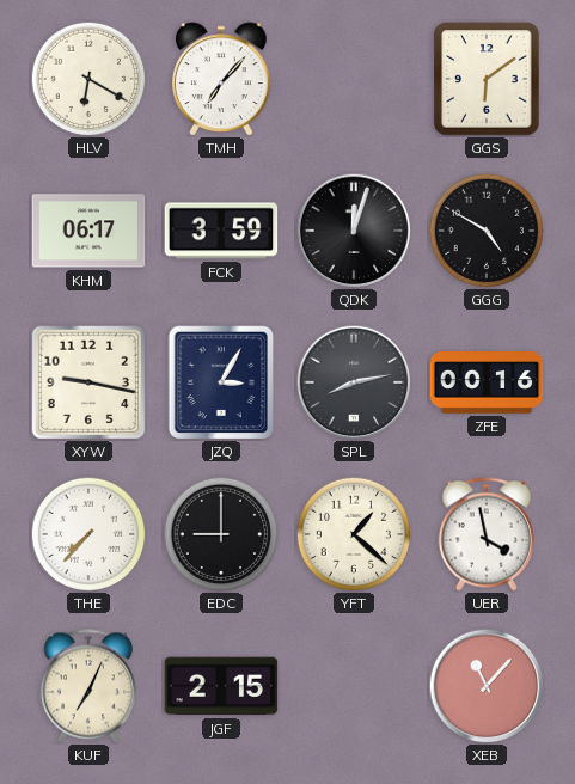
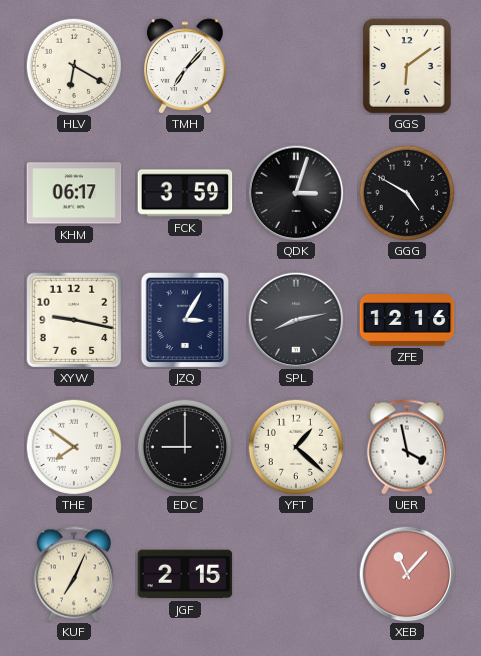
QDK: 12:03 -> 3:03
ZFE: 00:16 -> 12:16
THE: 7:37 -> 7:51
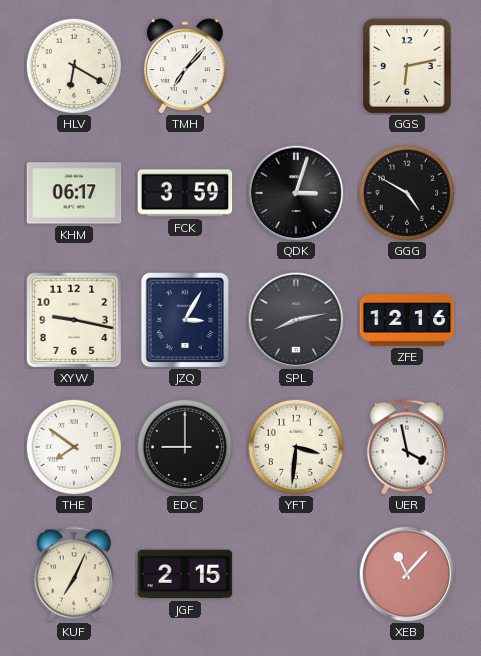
GGS: 6:09 -> 6:13
YFT: 1:22 -> 3:31
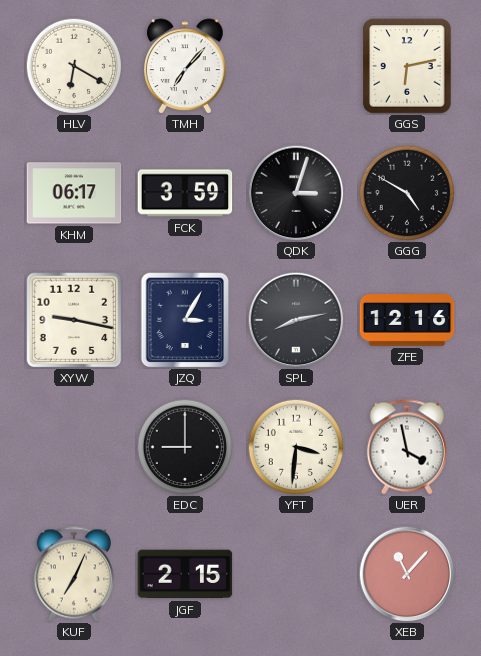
THE: 7:51 -> none
